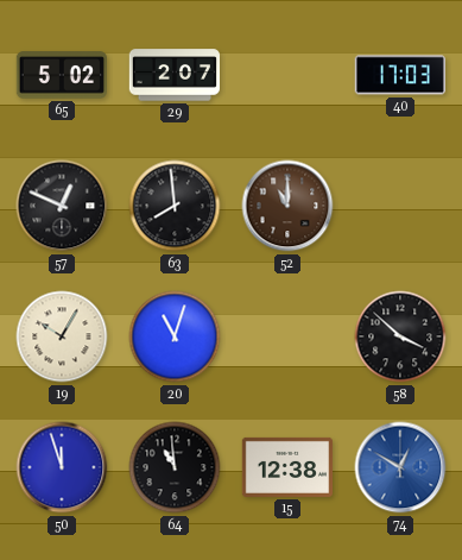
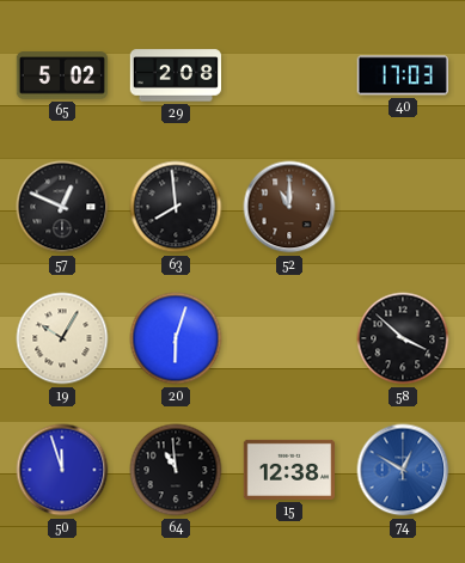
29: 2:07 -> 2:08
20: 11:03 -> 6:03
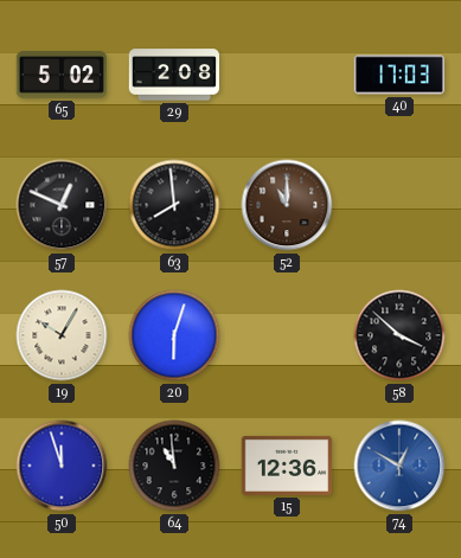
15: 12:38 -> 12:36
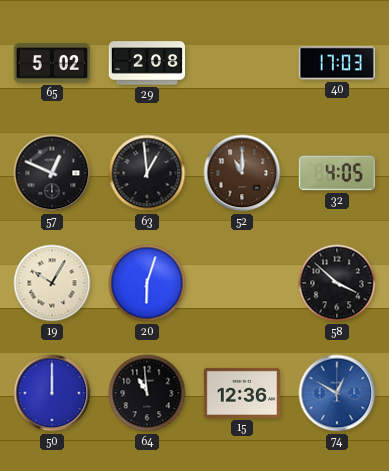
63: 7:59 -> 12:59
32: none -> 4:05
50: 11:57 -> 12:00
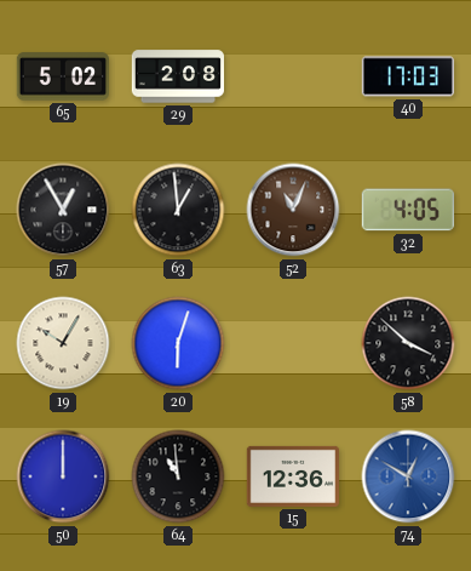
57: 12:49 -> 12:55
52: 11:00 -> 11:04
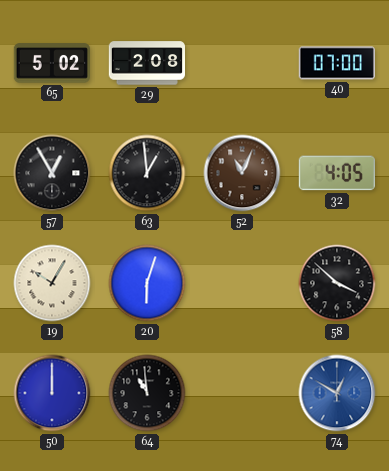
40: 17:03 -> 07:00
15: 12:36 -> none
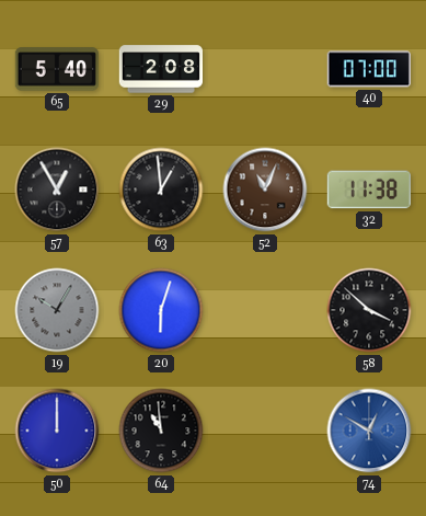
65: 5:02 -> 5:40
32: 4:05 -> 11:38
19 dial: cream -> grey
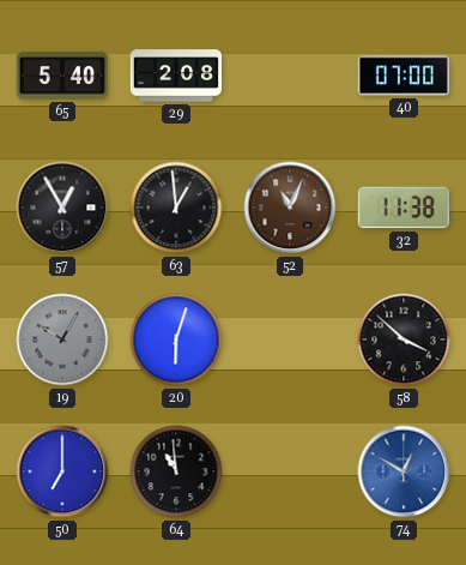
50: 12:00 -> 7:00
